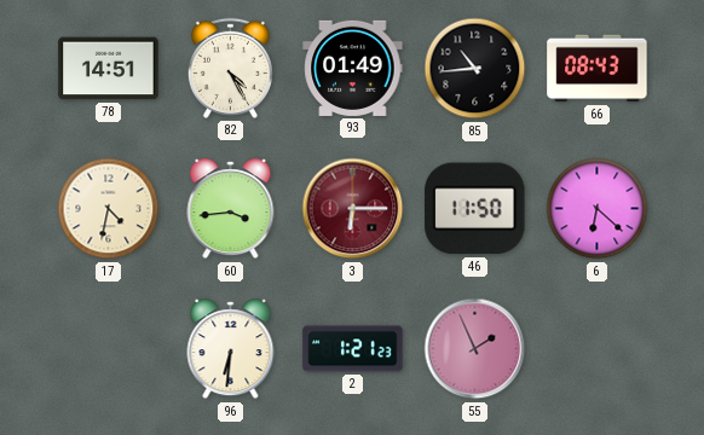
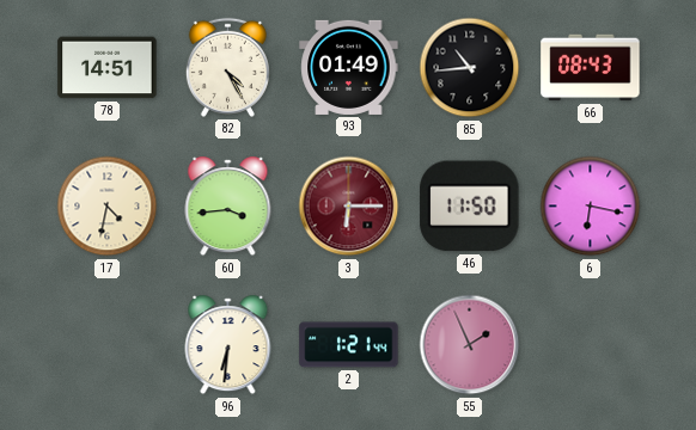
6: 6:22 -> 6:17
2: 1:21:23 -> 1:21:44
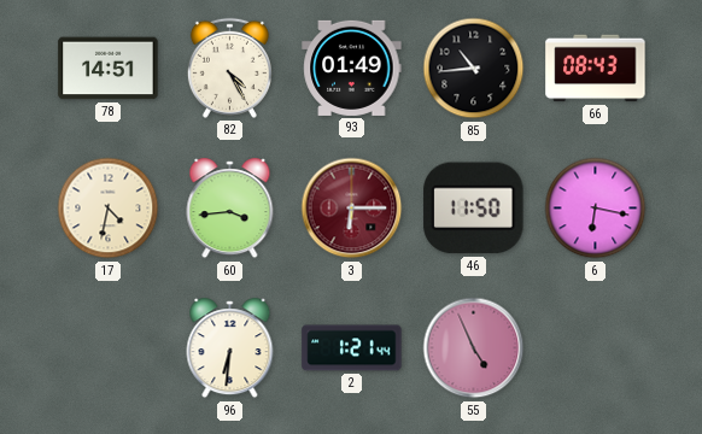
55: 1:56 -> 4:56
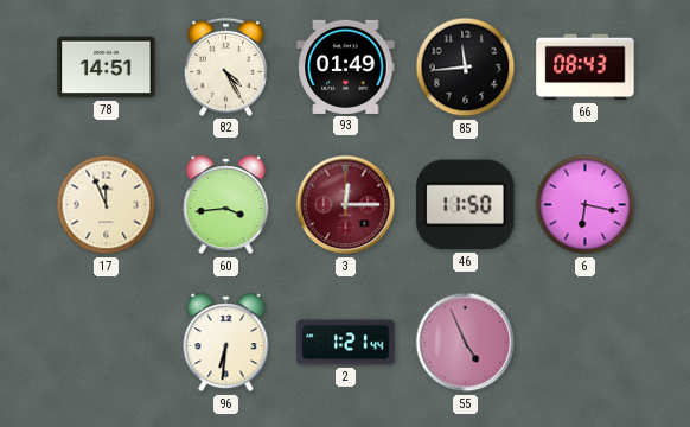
85: 10:44 -> 11:44
17: 4:32 -> 11:56
3: 6:15 -> 12:15
